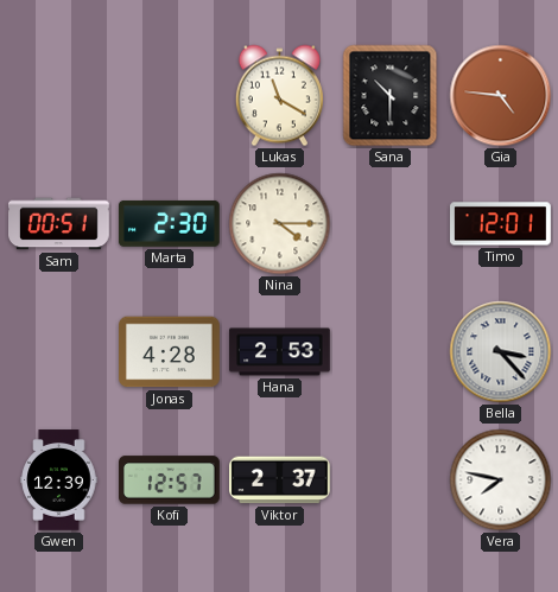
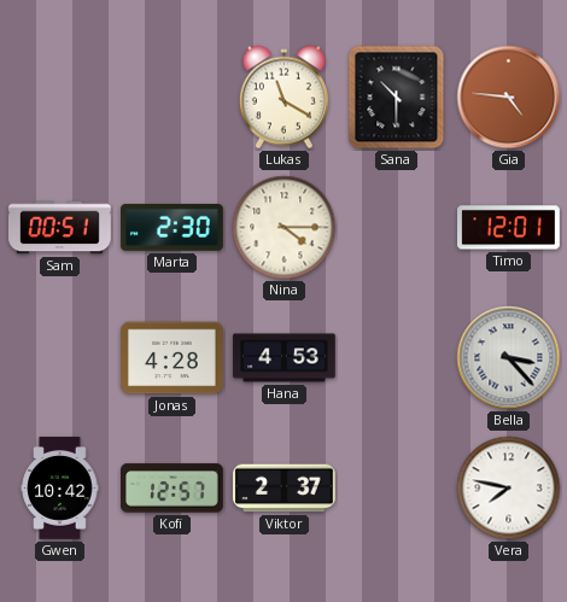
Hana: 2:53 -> 4:53
Gwen: 12:39 -> 10:42
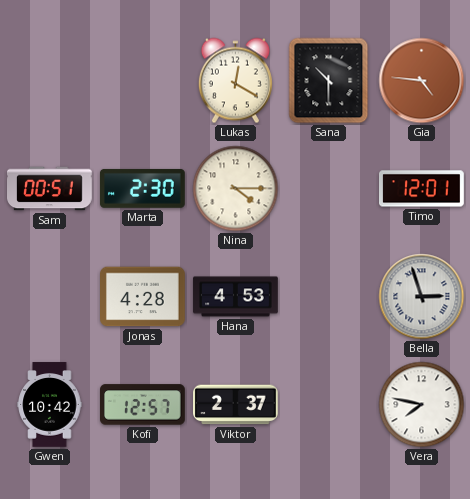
Lukas: 11:20 -> 12:20
Bella: 3:23 -> 2:57
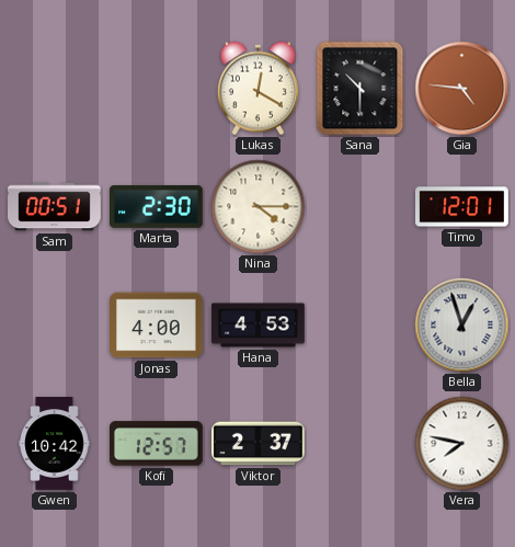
Jonas: 4:28 -> 4:00
Bella: 2:57 -> 12:57
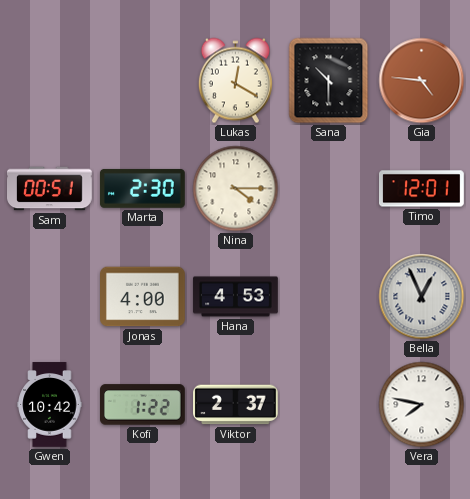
Bella: 12:57 -> 12:56
Kofi: 12:57 -> 1:22
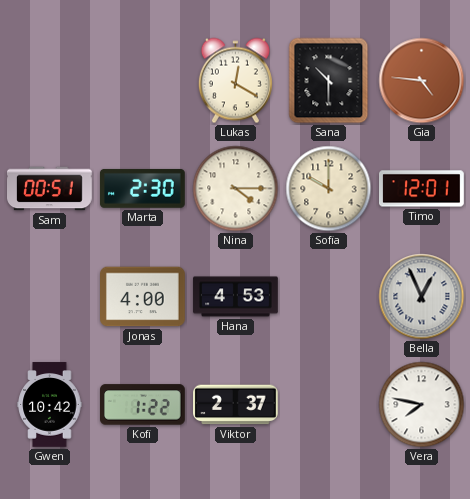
Sofia: none -> 10:00
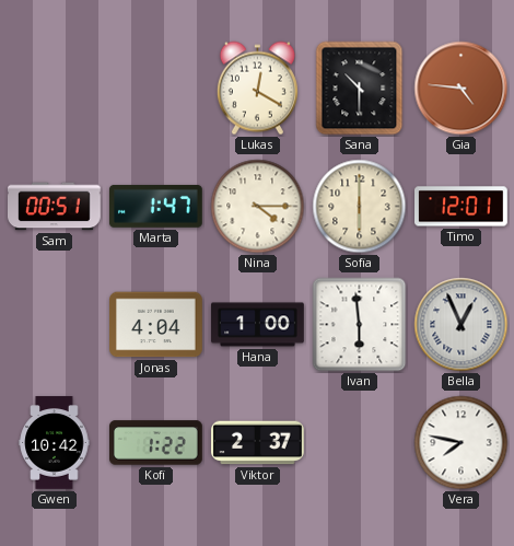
Marta: 2:30 -> 1:47
Sofia: 10:00 -> 6:00
Jonas: 4:00 -> 4:04
Hana: 4:53 -> 1:00
Ivan: none -> 5:59
